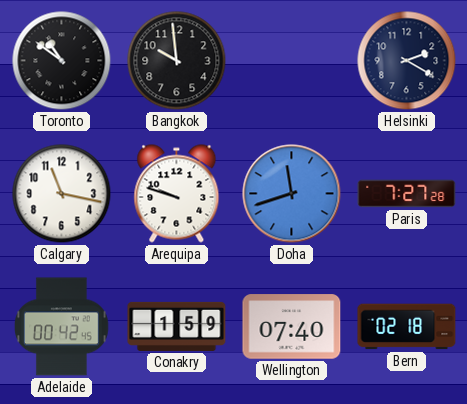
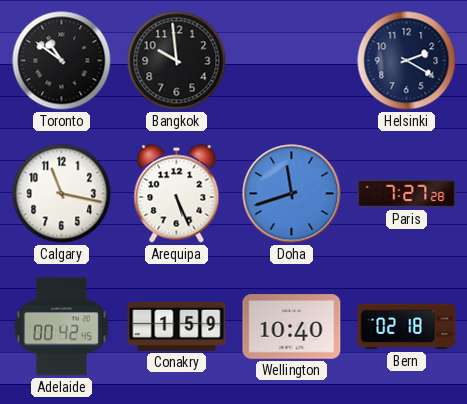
Arequipa: 9:48 -> 5:26
Wellington: 07:40 -> 10:40
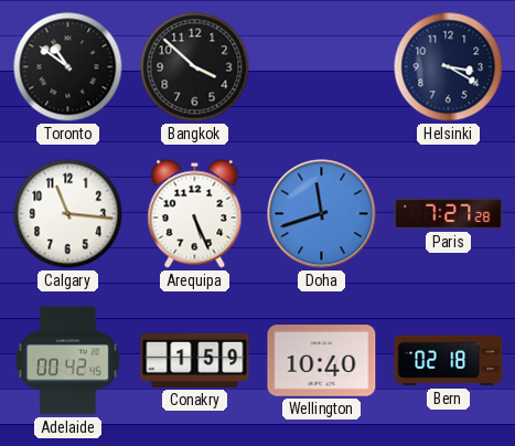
Bangkok: 9:59 -> 3:52
Helsinki: 2:20 -> 3:20
Calgary: 11:17 -> 11:16
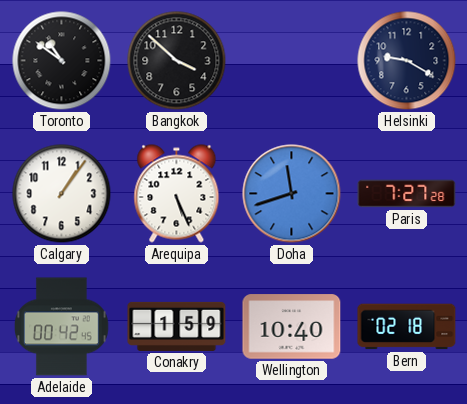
Helsinki: 3:20 -> 9:20
Calgary: 11:16 -> 1:06
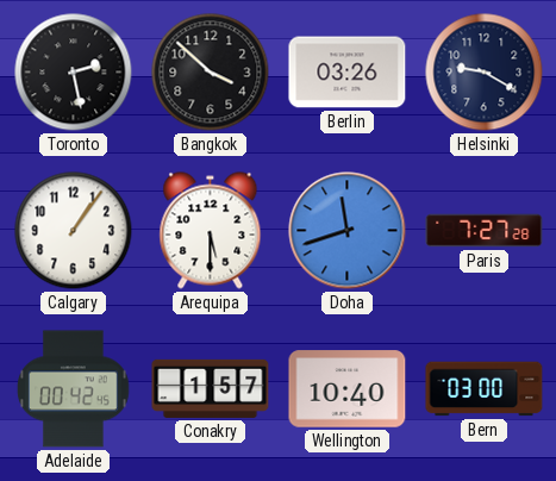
Toronto: 10:51 -> 2:28
Berlin: none -> 03:26
Arequipa: 5:26 -> 5:30
Conakry: 1:59 -> 1:57
Bern: 02:18 -> 03:00
